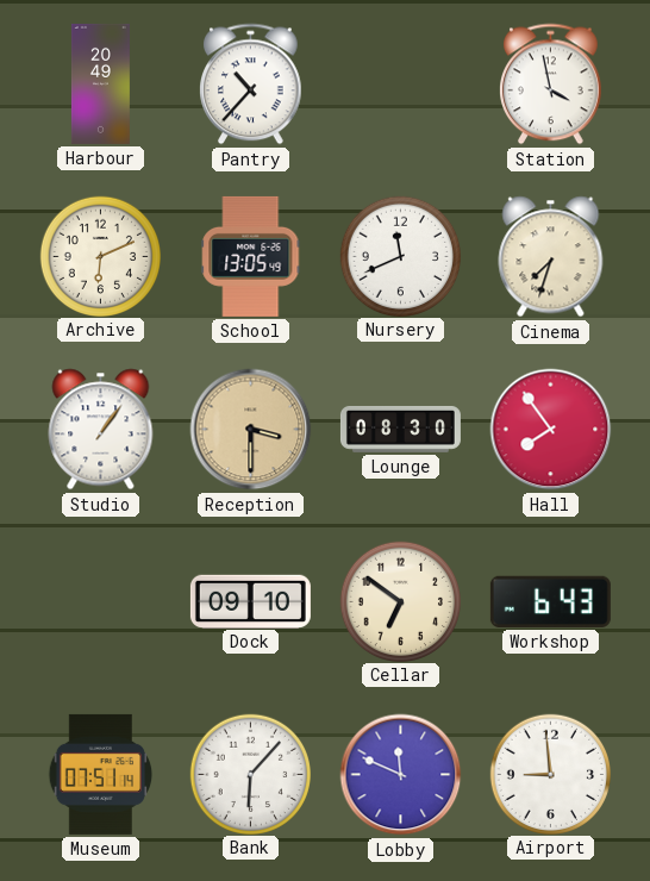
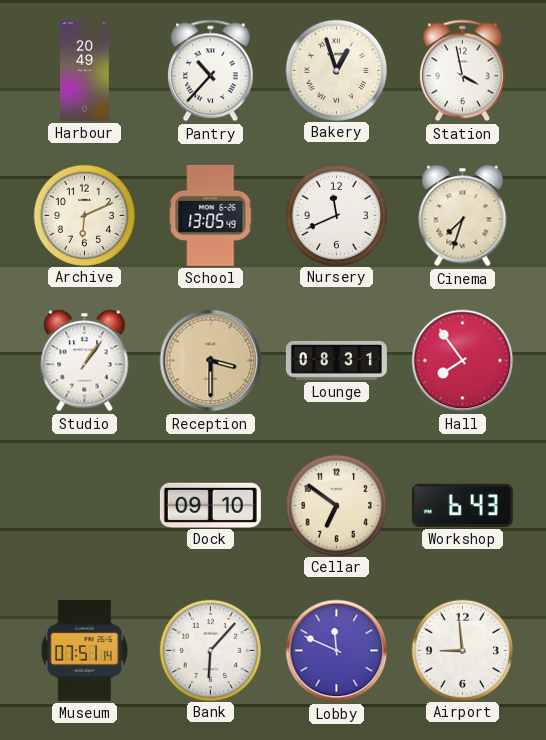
Bakery: none -> 12:57
Lounge: 08:30 -> 08:31
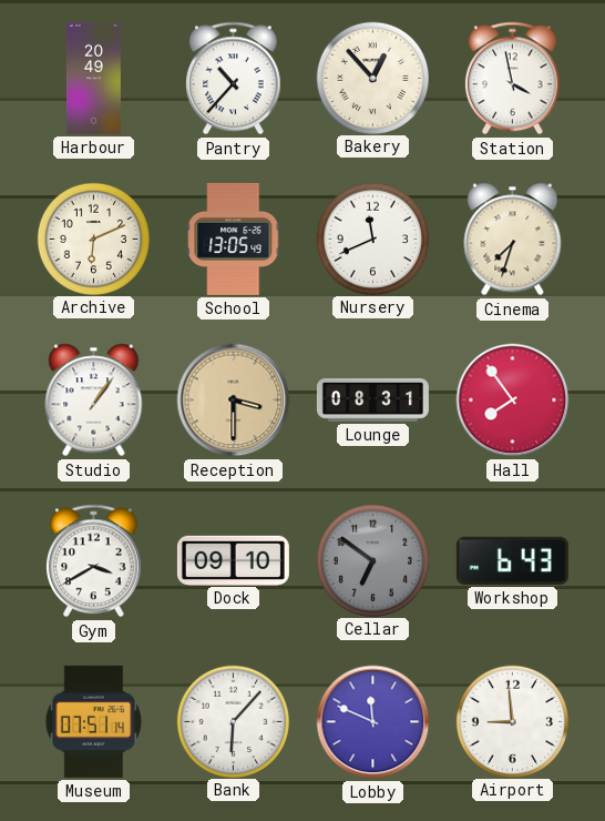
Bakery: 12:57 -> 12:53
Gym: none -> 3:40
Cellar dial: cream -> grey
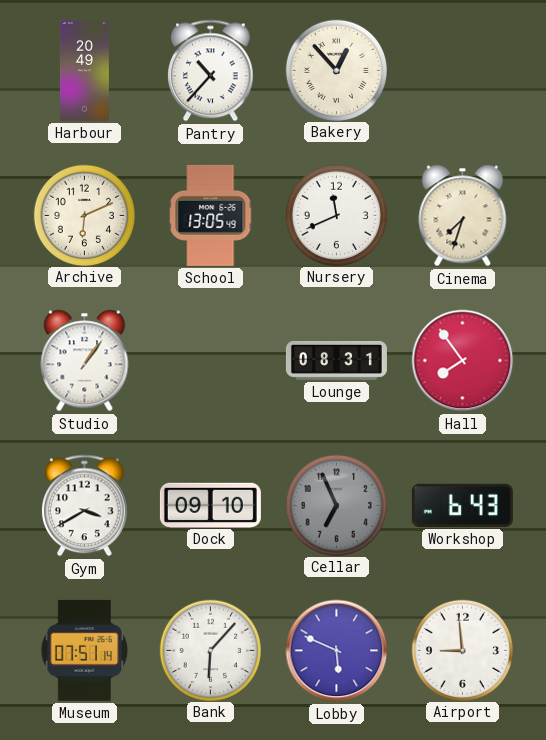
Station: 3:58 -> none
Reception: 3:30 -> none
Cellar: 6:51 -> 6:56
Lobby: 11:49 -> 5:49
